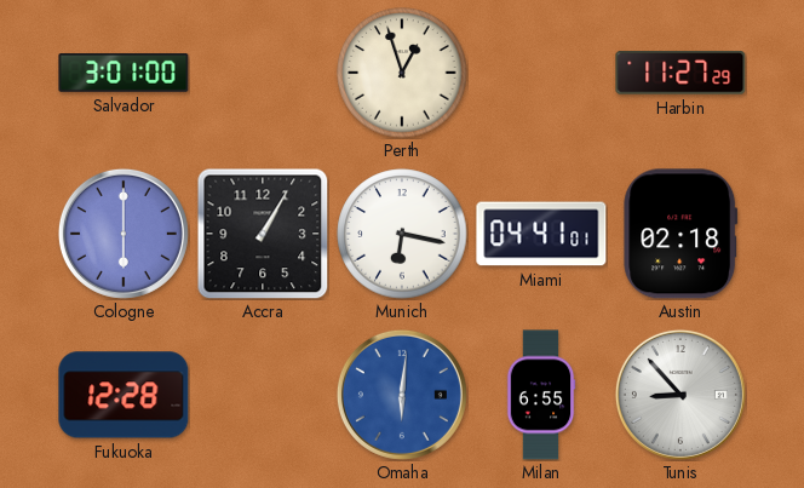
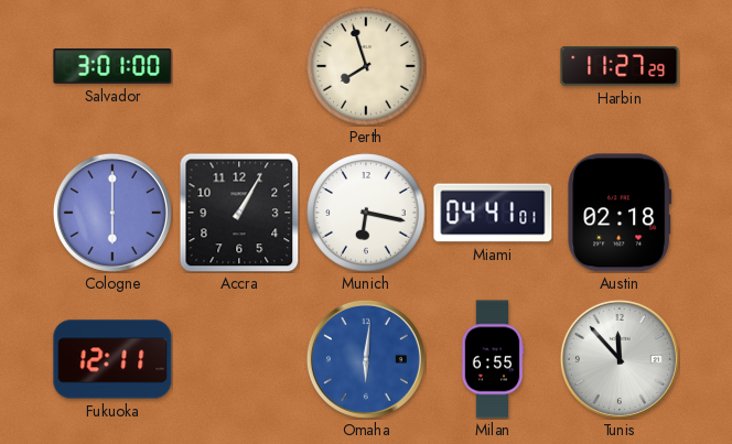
Perth: 12:57 -> 7:57
Fukuoka: 12:28 -> 12:11
Tunis: 8:53 -> 11:53
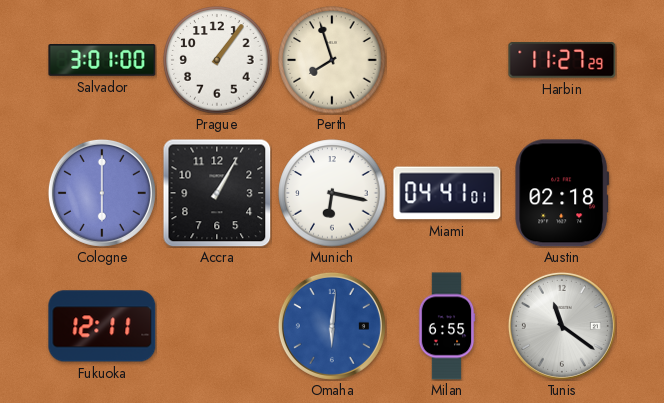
Prague: none -> 1:06
Tunis: 11:53 -> 11:21
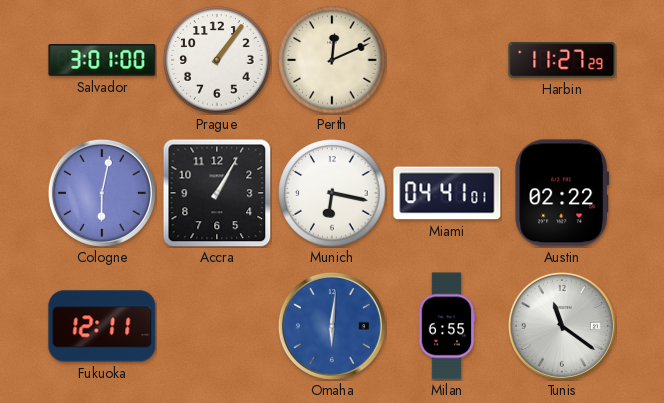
Perth: 7:57 -> 12:11
Cologne: 6:00 -> 6:02
Austin: 02:18 -> 02:22
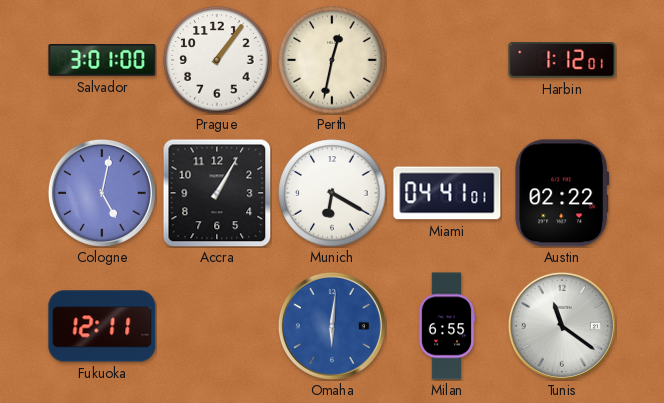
Perth: 12:11 -> 12:32
Harbin: 11:27 -> 1:12
Cologne: 6:02 -> 5:02
Munich: 6:17 -> 6:20
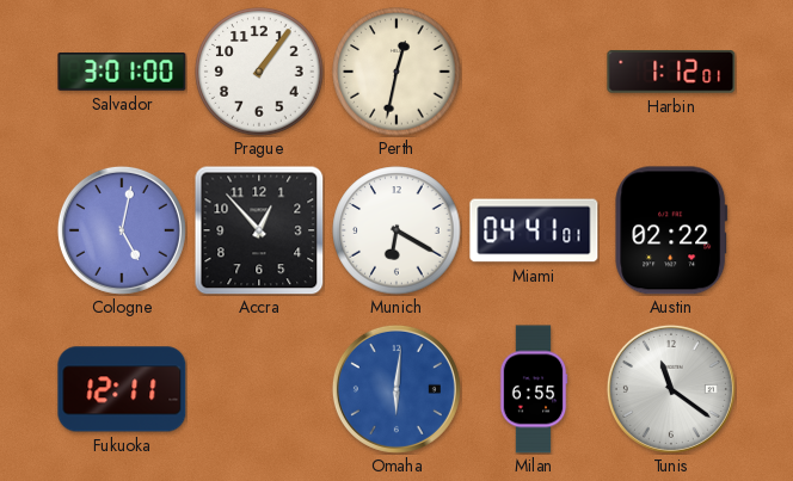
Accra: 1:05 -> 12:53
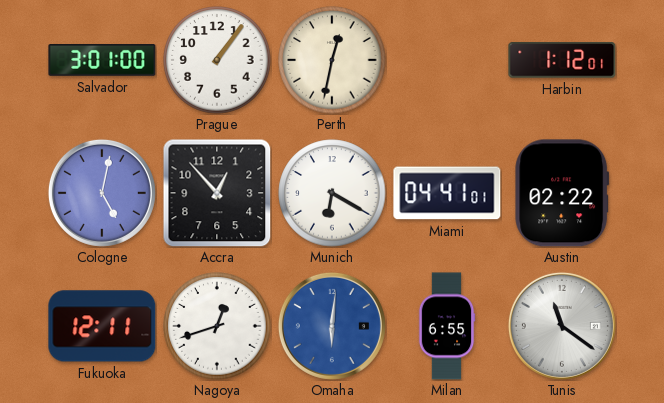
Nagoya: none -> 12:42
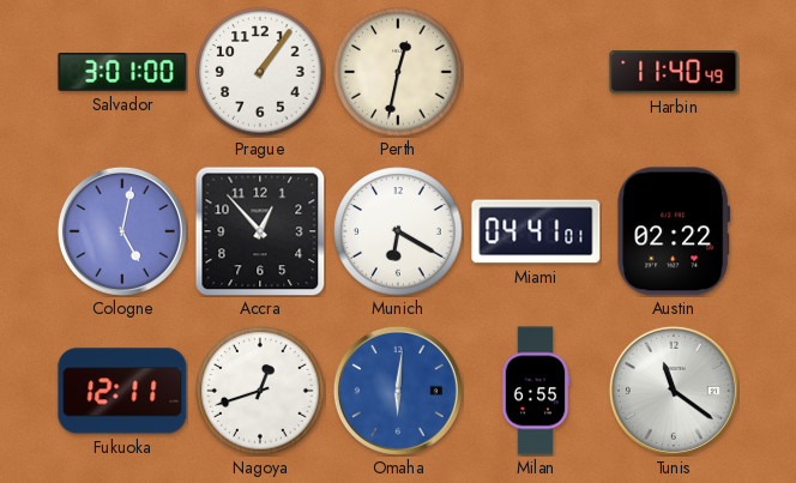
Harbin: 1:12 -> 11:40
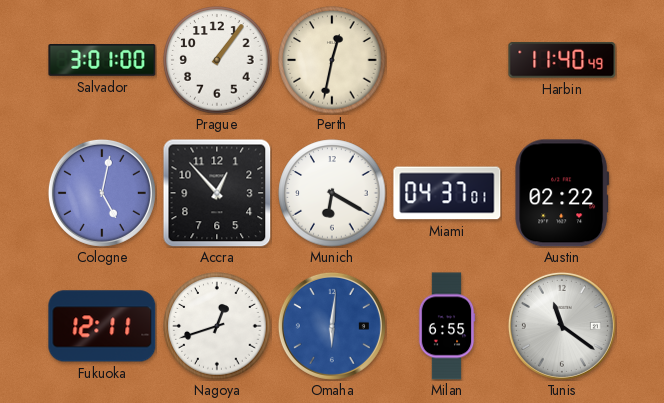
Miami: 04:41 -> 04:37
